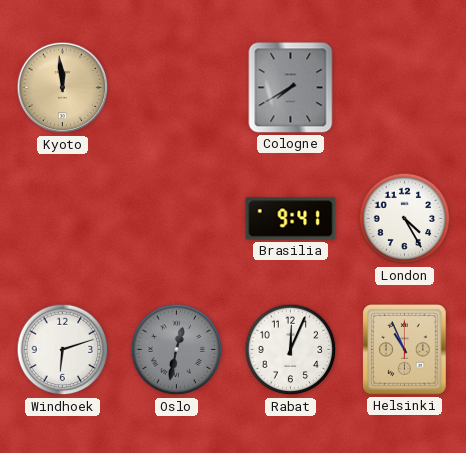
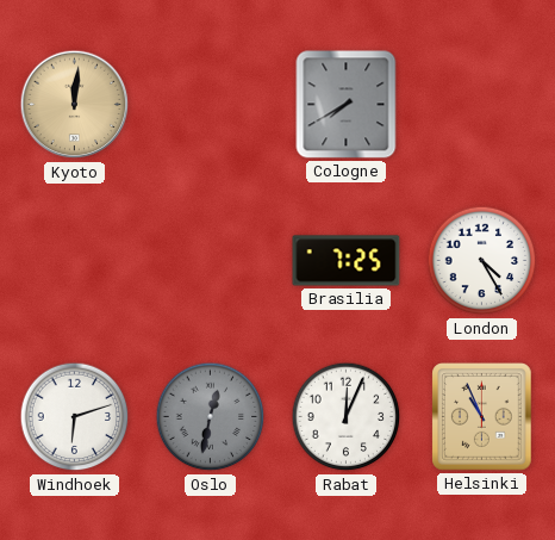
Kyoto: 11:59 -> 12:01
Brasilia: 9:41 -> 7:25
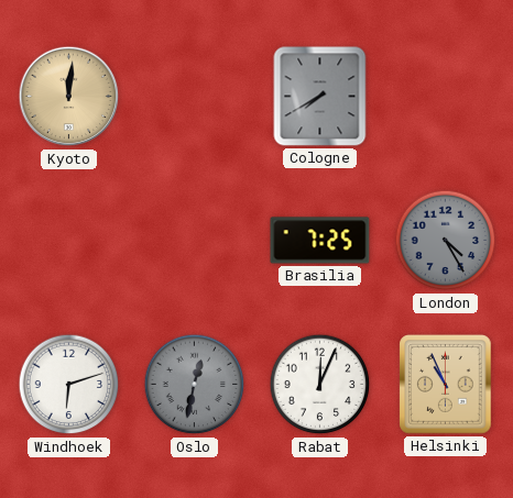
London dial: white -> grey
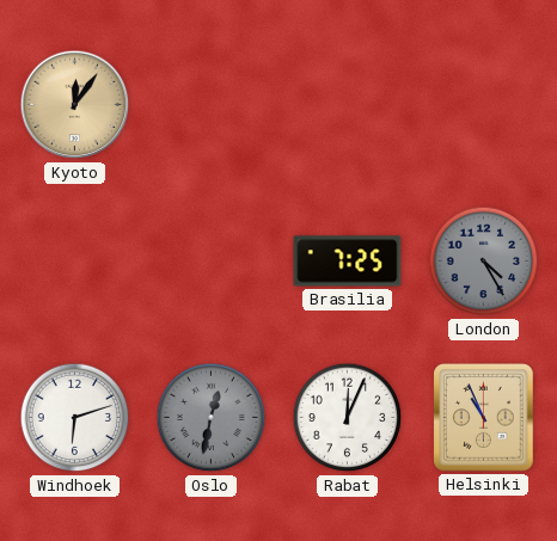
Kyoto: 12:01 -> 12:06
Cologne: 7:40 -> none
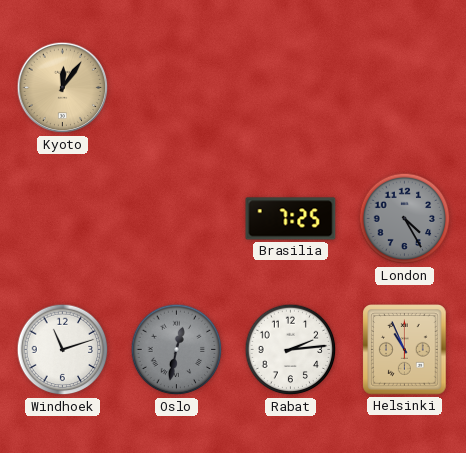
Windhoek: 6:12 -> 11:12
Rabat: 12:04 -> 2:14
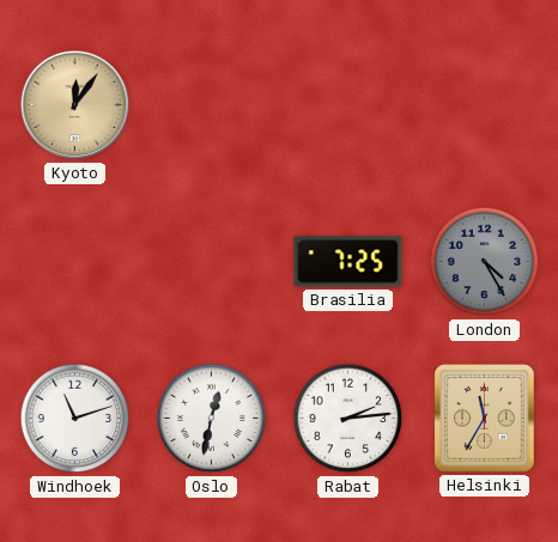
Oslo dial: grey -> white
Helsinki: 10:56 -> 11:35
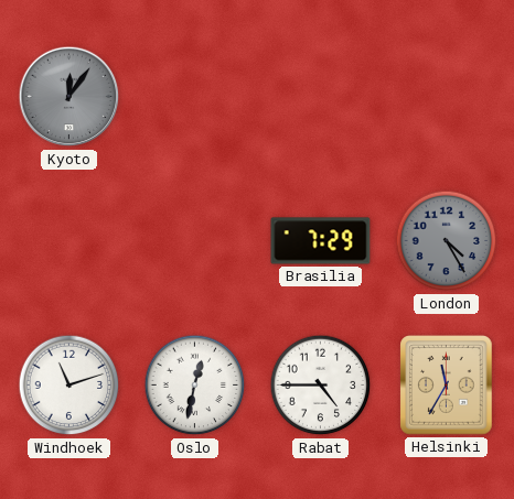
Kyoto dial: champagne -> grey
Brasilia: 7:25 -> 7:29
Rabat: 2:14 -> 4:45
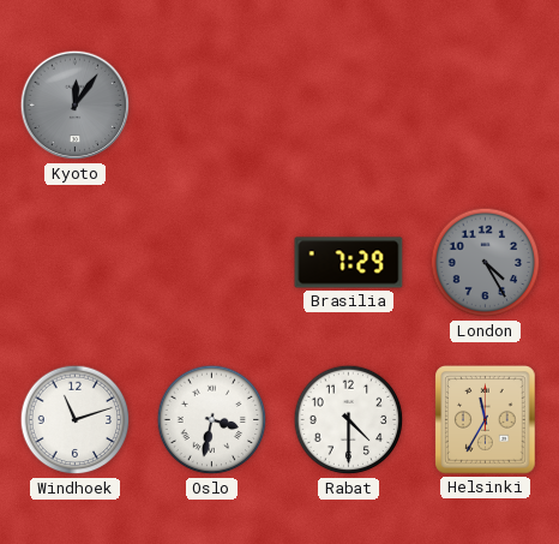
Oslo: 12:32 -> 3:32
Rabat: 4:45 -> 4:30
